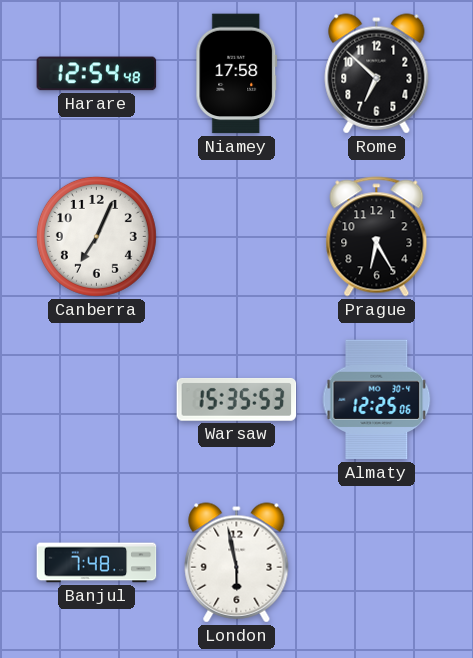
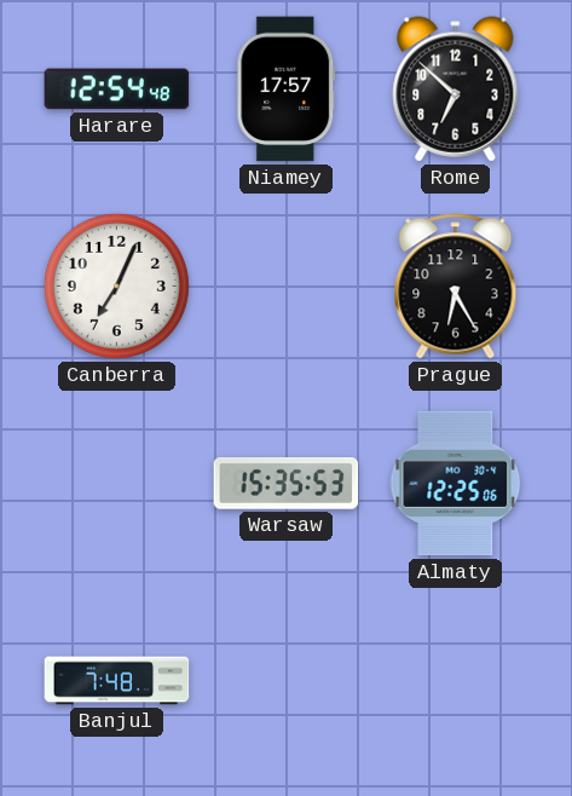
Niamey: 17:58 -> 17:57
London: 5:58 -> none
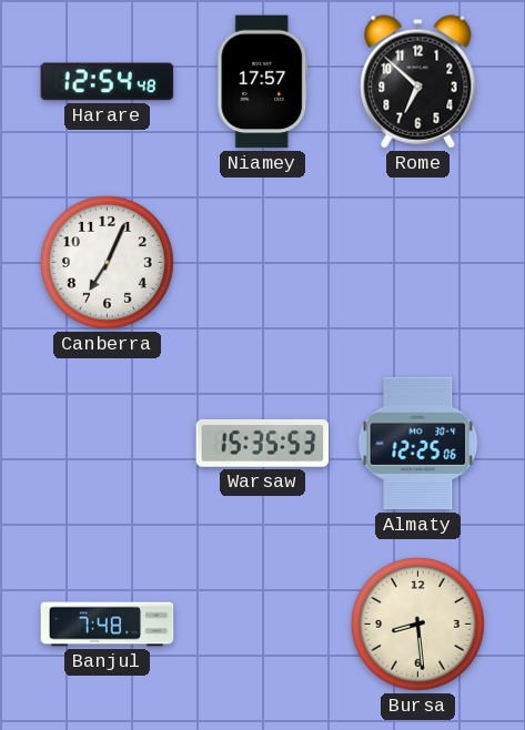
Prague: 6:25 -> none
Bursa: none -> 8:29
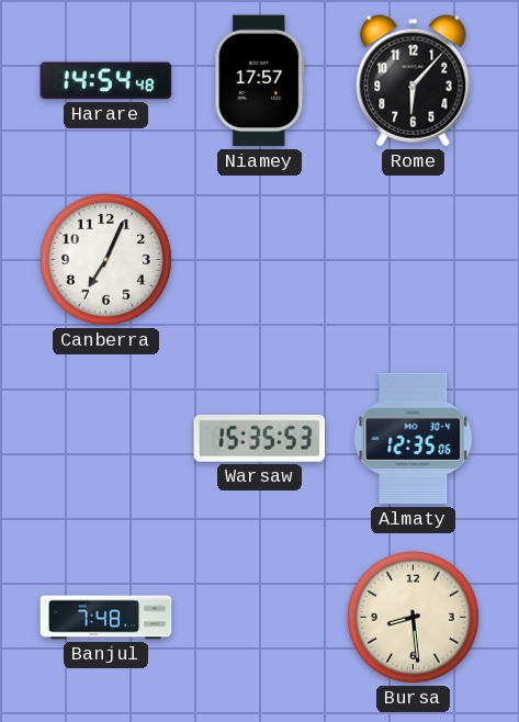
Harare: 12:54 -> 14:54
Rome: 6:52 -> 6:07
Almaty: 12:25 -> 12:35
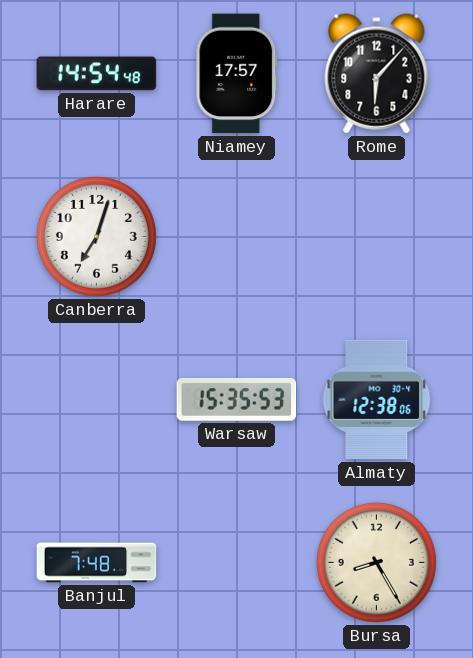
Canberra: 7:04 -> 7:03
Almaty: 12:35 -> 12:38
Bursa: 8:29 -> 8:25
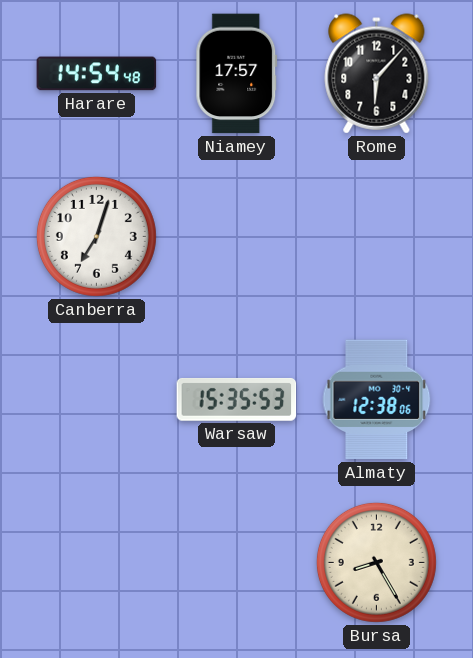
Banjul: 7:48 -> none
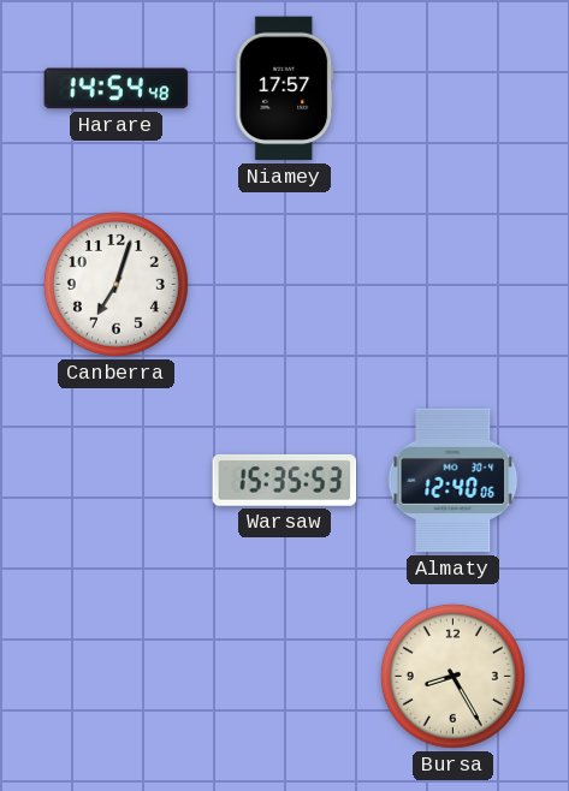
Rome: 6:07 -> none
Almaty: 12:38 -> 12:40
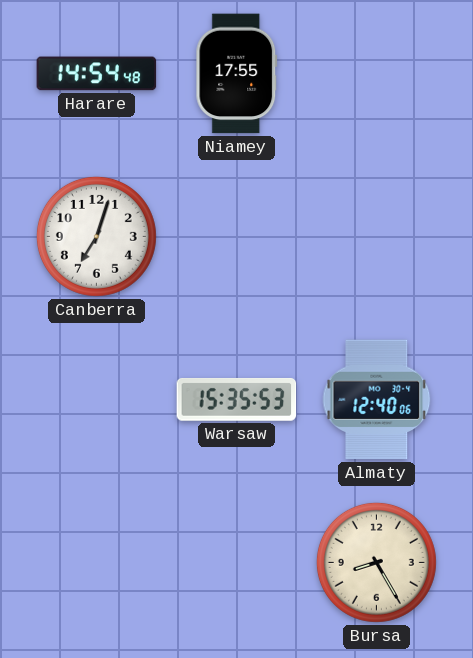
Niamey: 17:57 -> 17:55
